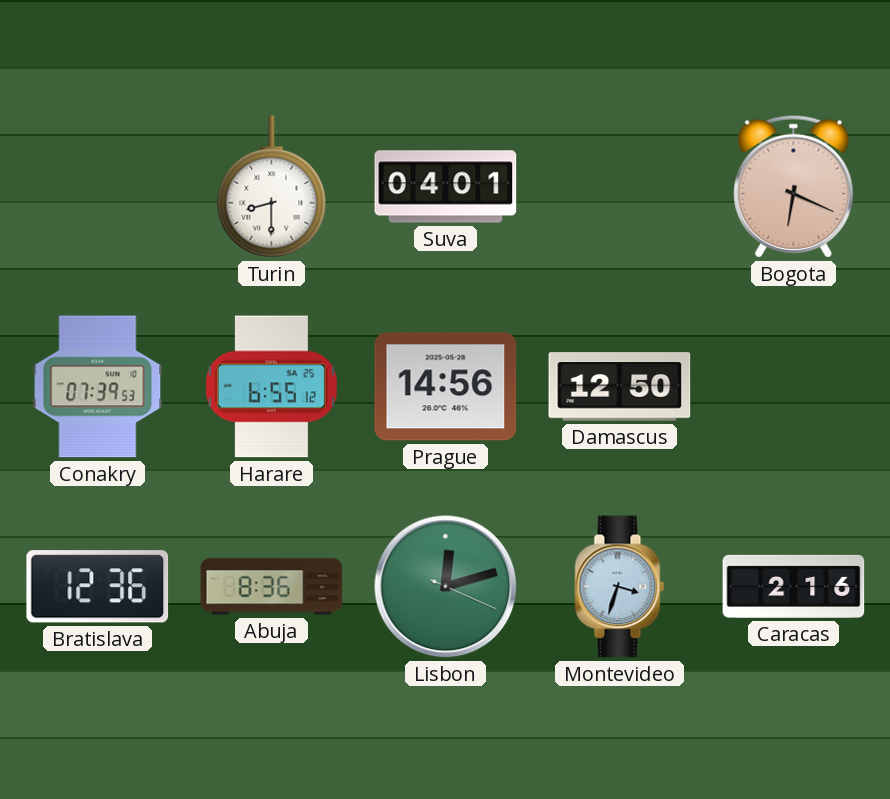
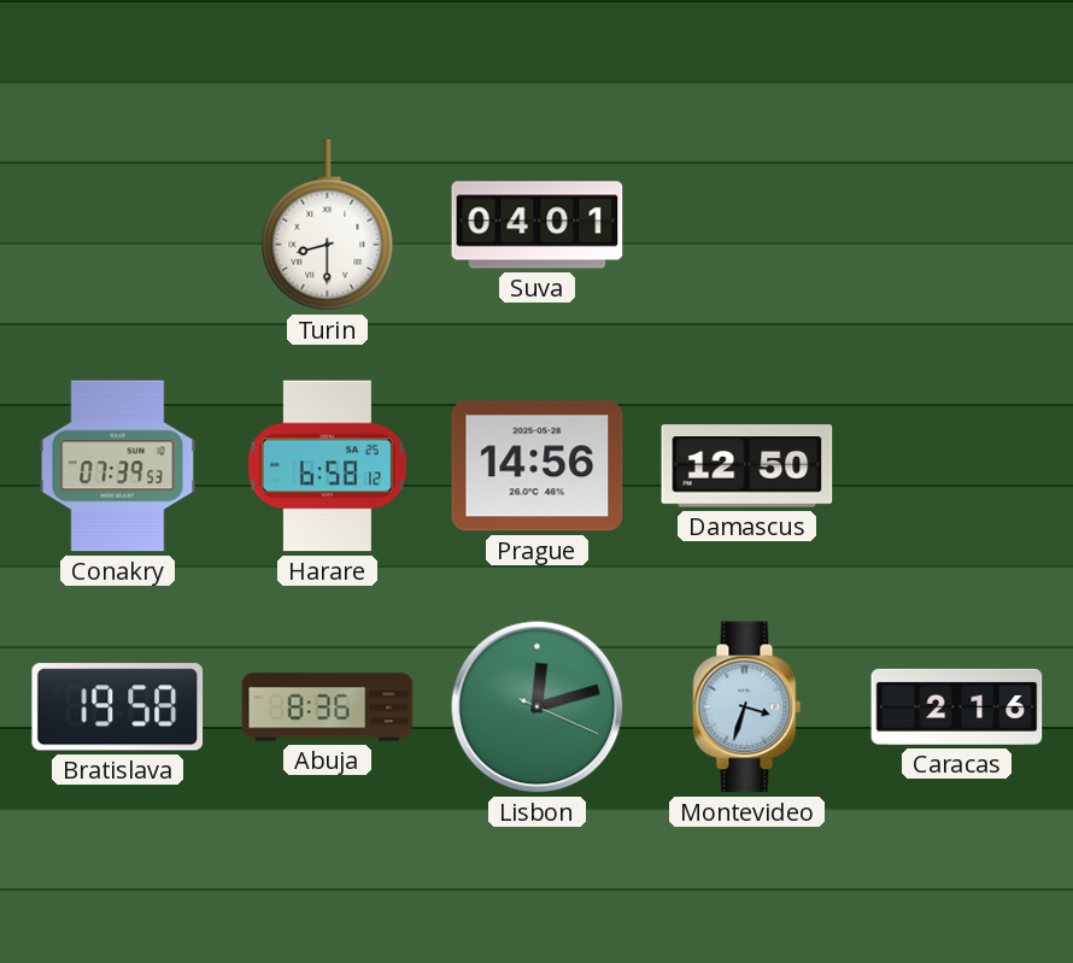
Bogota: 6:19 -> none
Harare: 6:55 -> 6:58
Bratislava: 12:36 -> 19:58
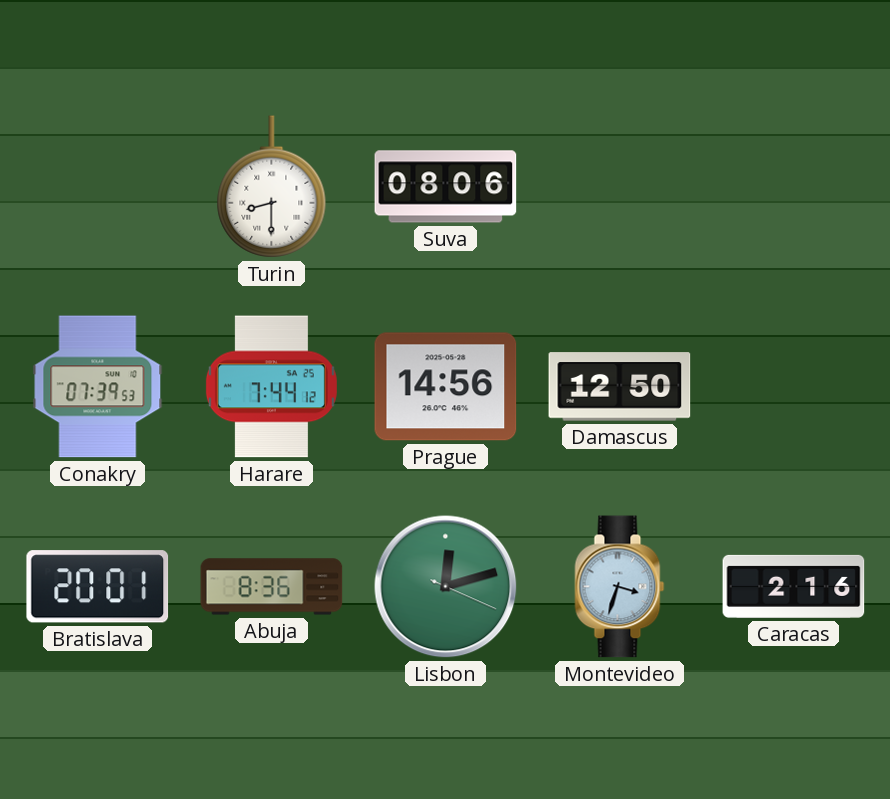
Suva: 04:01 -> 08:06
Harare: 6:58 -> 7:44
Bratislava: 19:58 -> 20:01
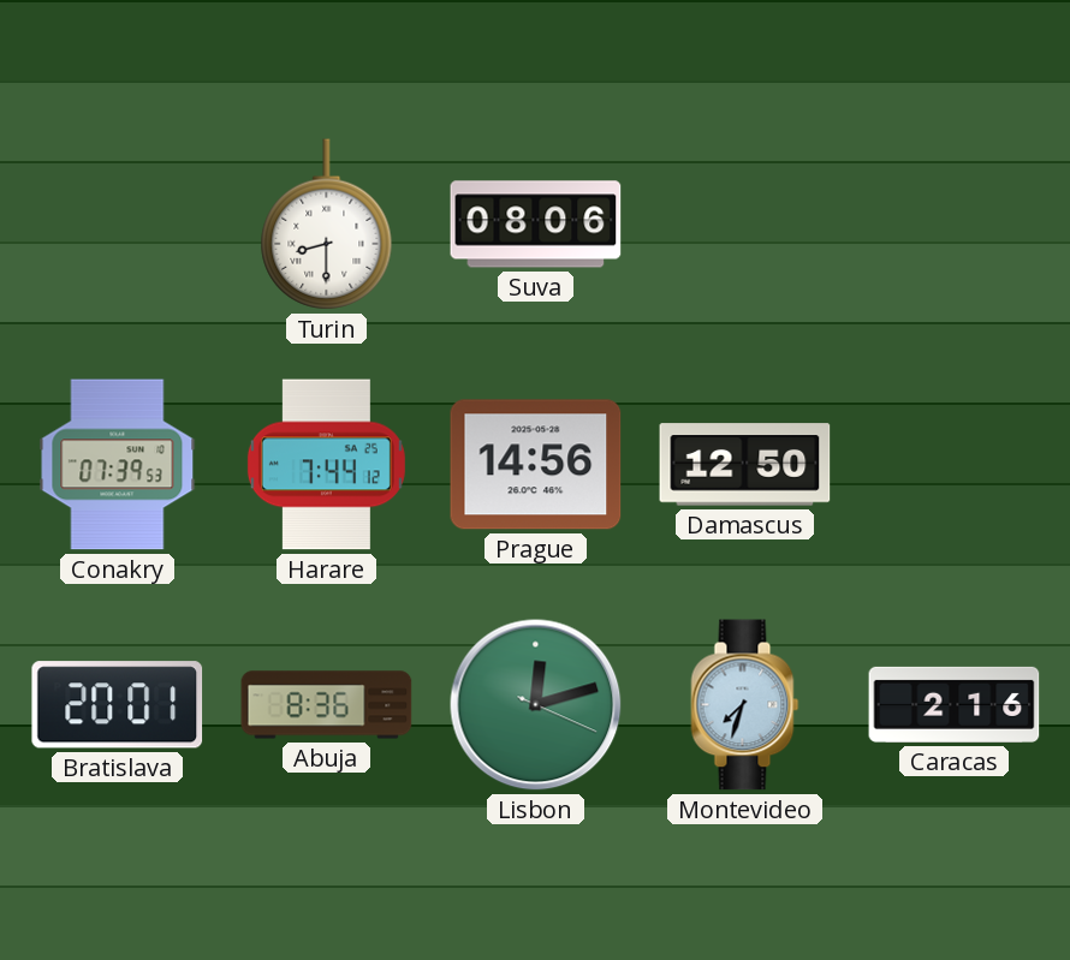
Montevideo: 3:33 -> 7:33
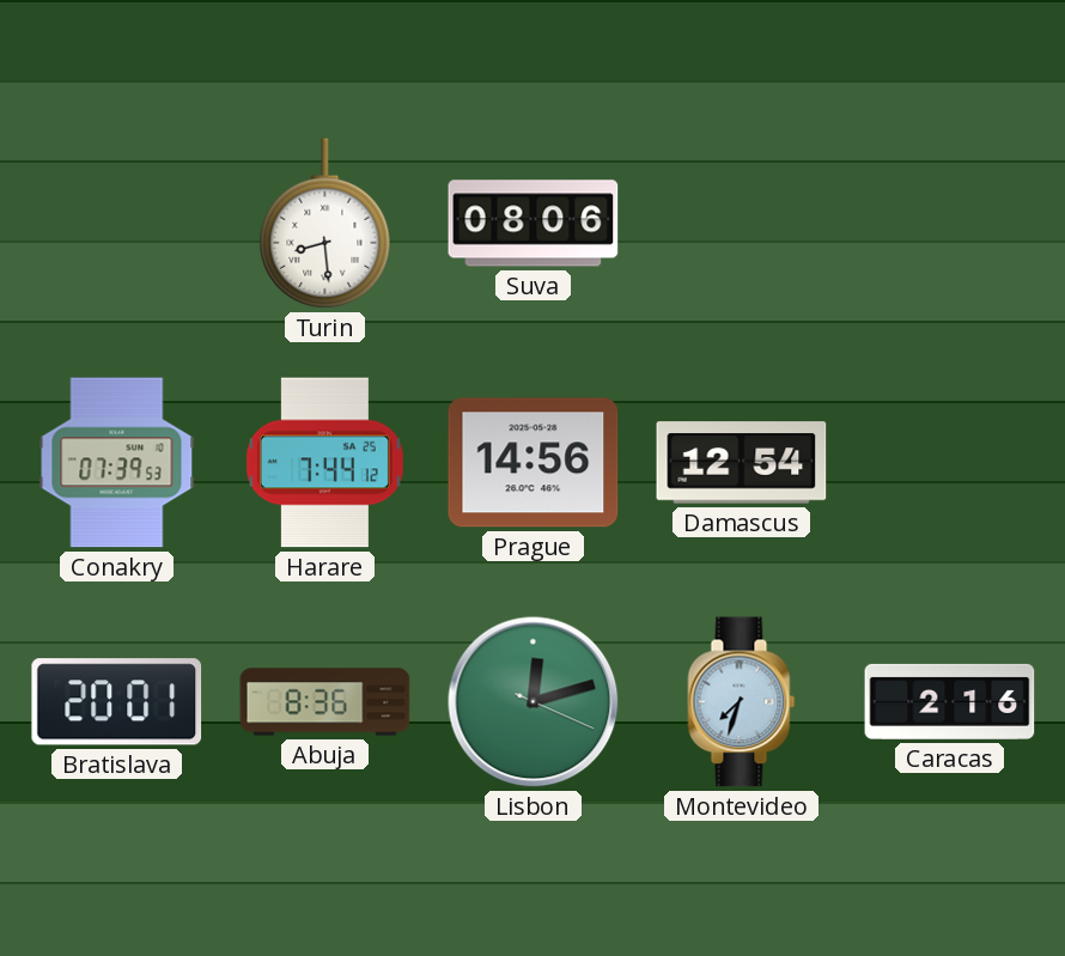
Turin: 8:30 -> 8:29
Damascus: 12:50 -> 12:54
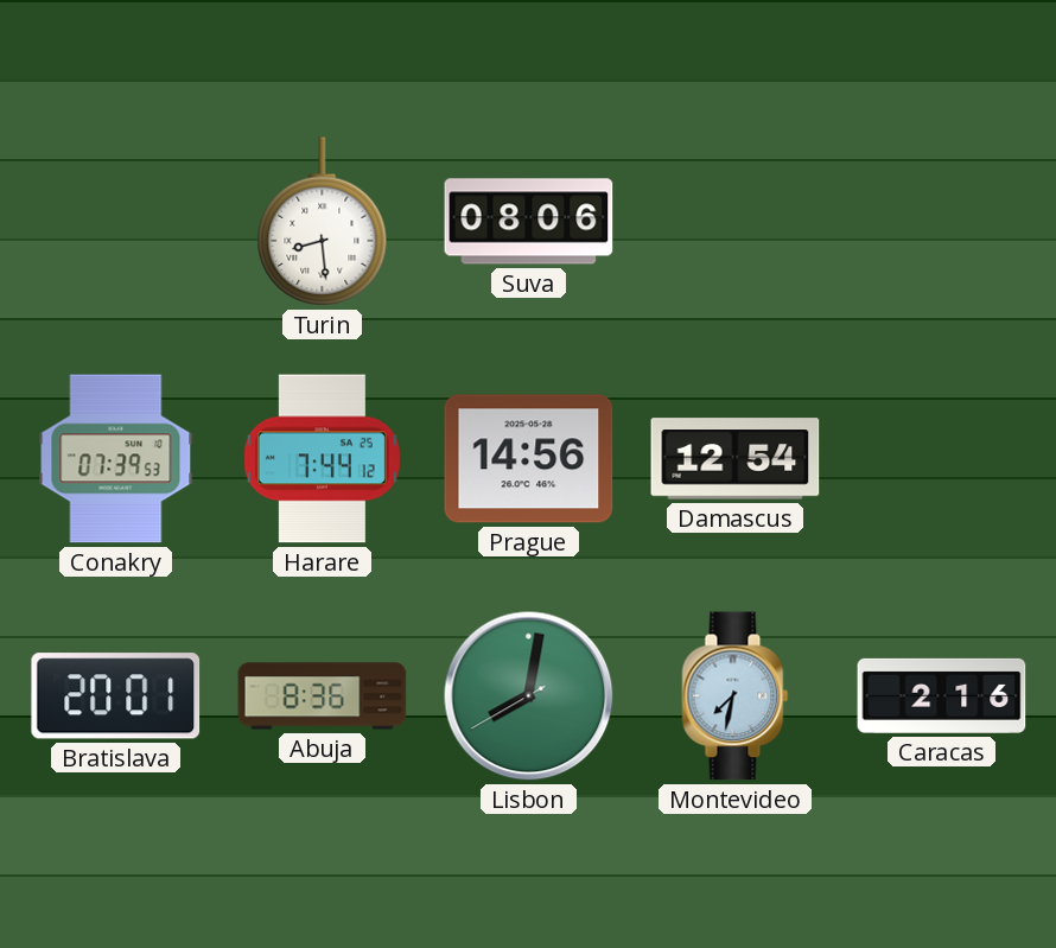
Lisbon: 12:12 -> 8:01
Montevideo: 7:33 -> 7:32
